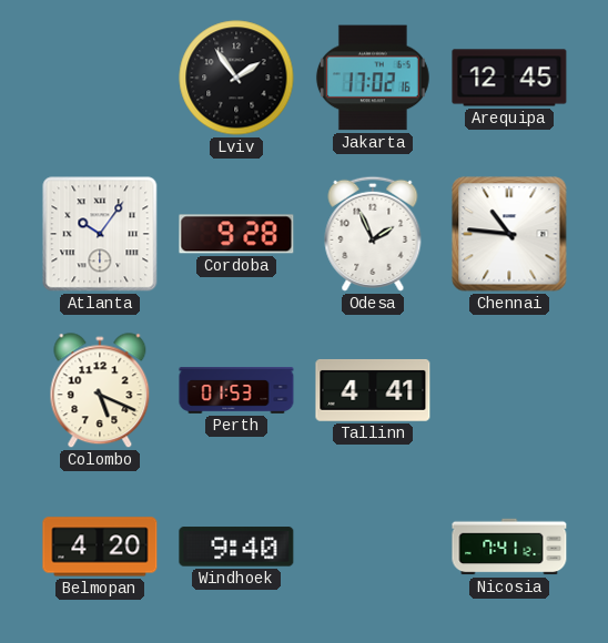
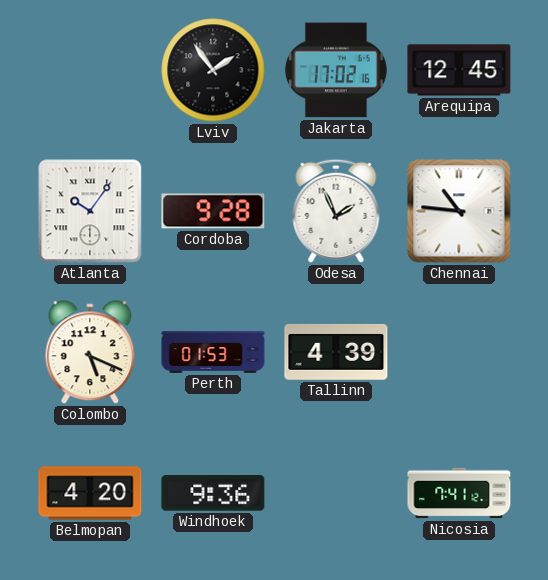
Tallinn: 4:41 -> 4:39
Windhoek: 9:40 -> 9:36
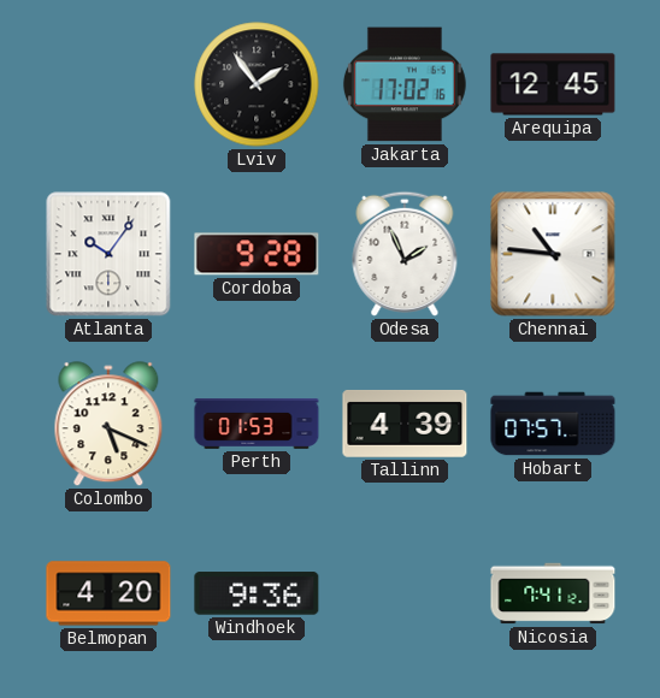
Hobart: none -> 07:57
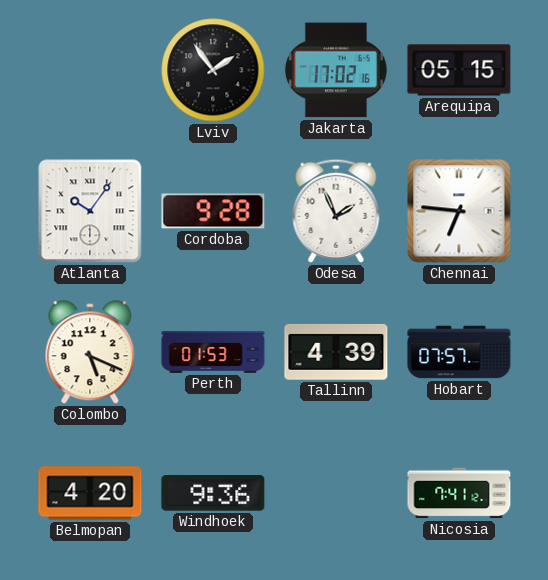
Arequipa: 12:45 -> 05:15
Chennai: 10:46 -> 6:46
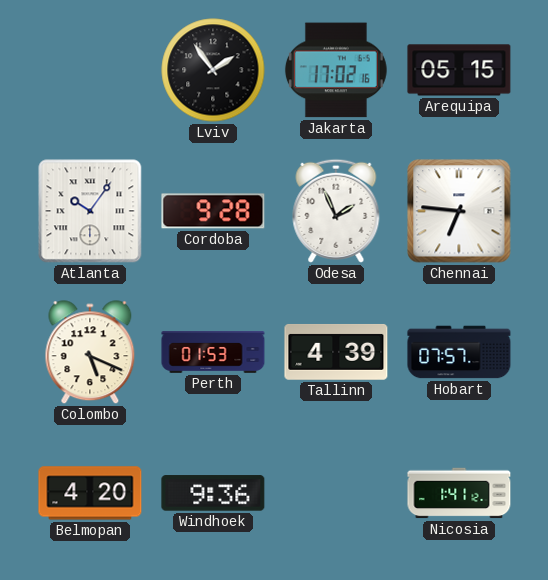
Nicosia: 7:41 -> 1:41
